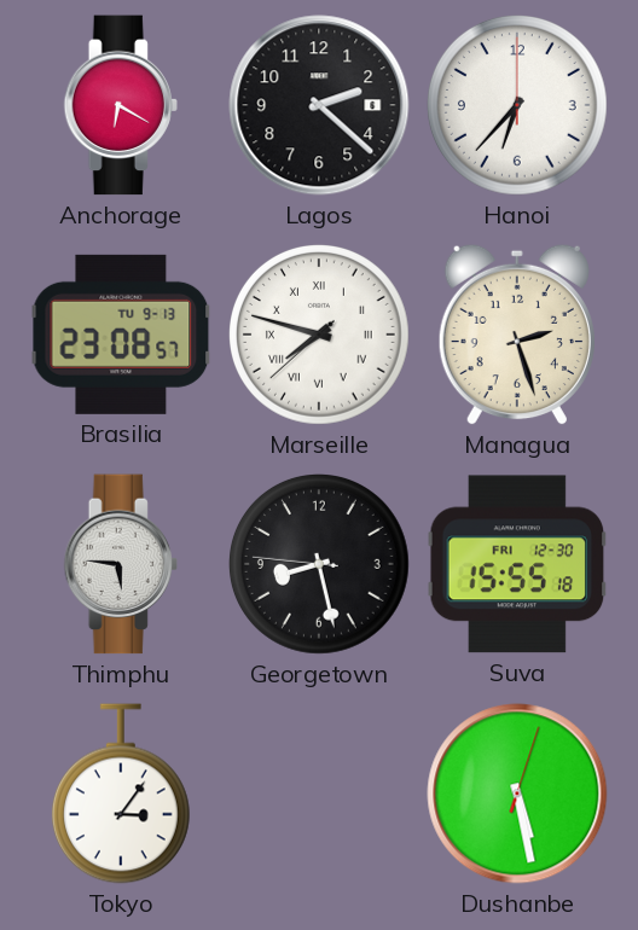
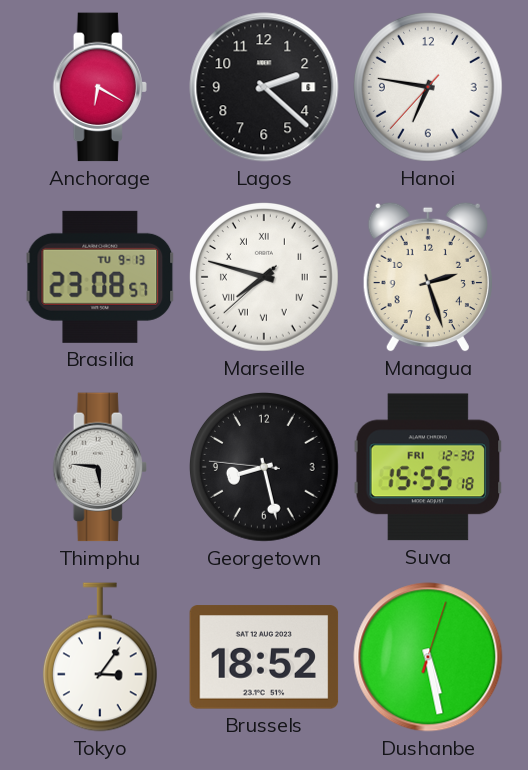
Hanoi: 6:37 -> 6:46
Brussels: none -> 18:52
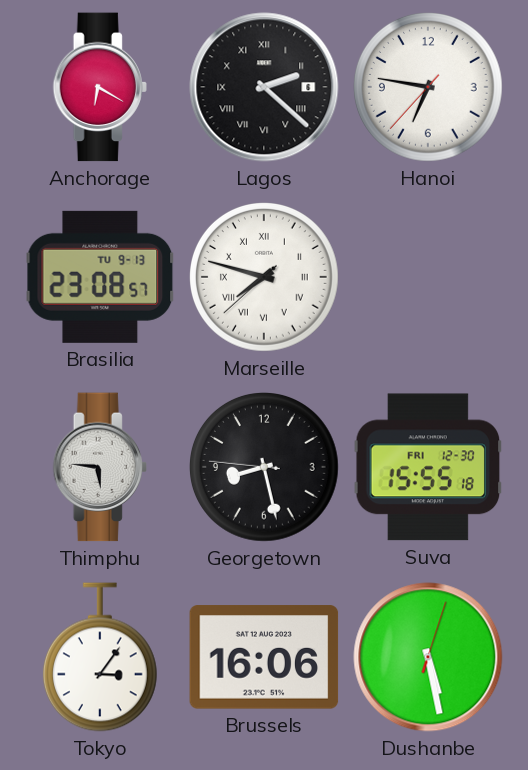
Lagos numerals: Arabic -> Roman
Managua: 2:27 -> none
Brussels: 18:52 -> 16:06
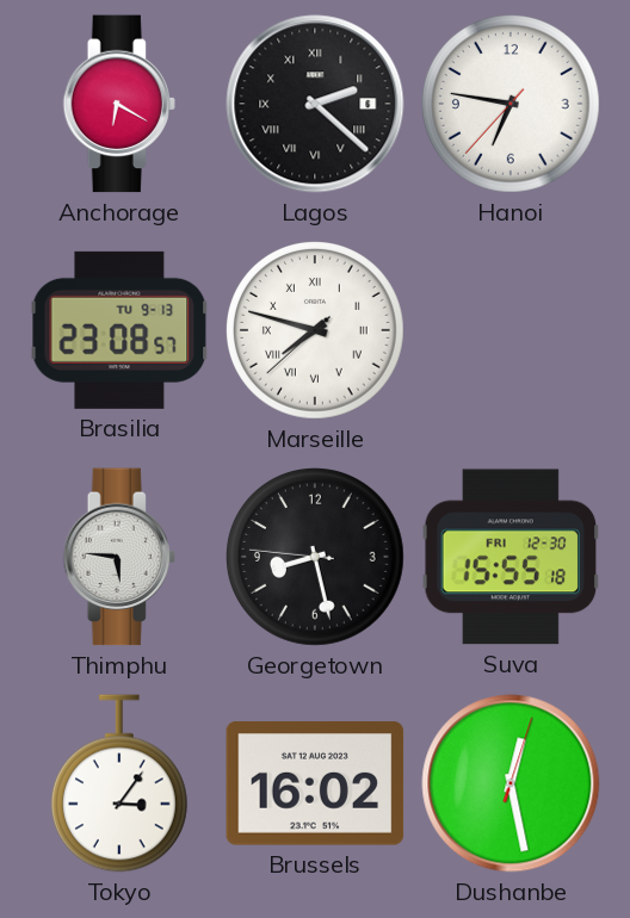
Brussels: 16:06 -> 16:02
Dushanbe: 5:28 -> 12:28
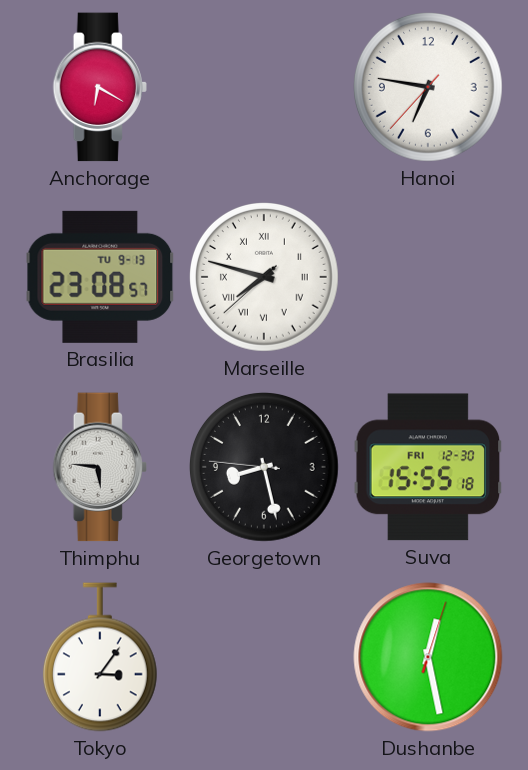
Lagos: 2:22 -> none
Brussels: 16:02 -> none
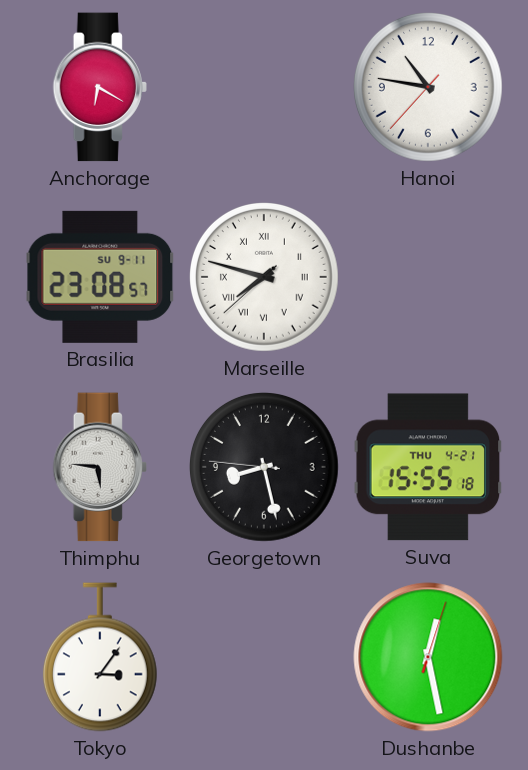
Hanoi: 6:46 -> 10:46
Brasilia date: TU 9-13 -> SU 9-11
Suva date: FRI 12-30 -> THU 4-21
